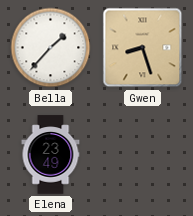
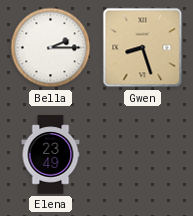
Bella: 1:37 -> 2:15
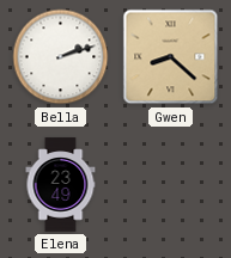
Bella: 2:15 -> 2:12
Gwen: 8:27 -> 8:22
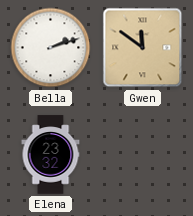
Gwen: 8:22 -> 11:51
Elena: 23:49 -> 23:32
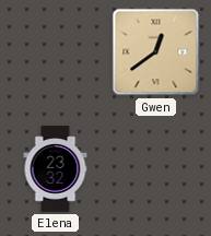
Bella: 2:12 -> none
Gwen: 11:51 -> 12:39
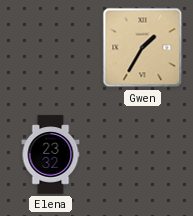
Gwen: 12:39 -> 1:35
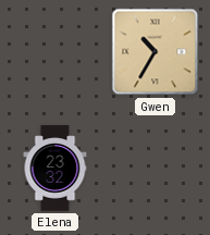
Gwen: 1:35 -> 10:35
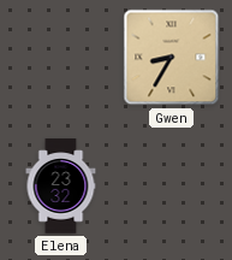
Gwen: 10:35 -> 8:35
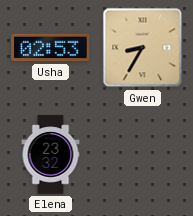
Usha: none -> 02:53
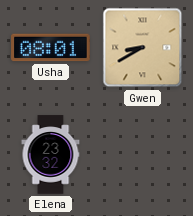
Usha: 02:53 -> 08:01
Gwen: 8:35 -> 8:40
